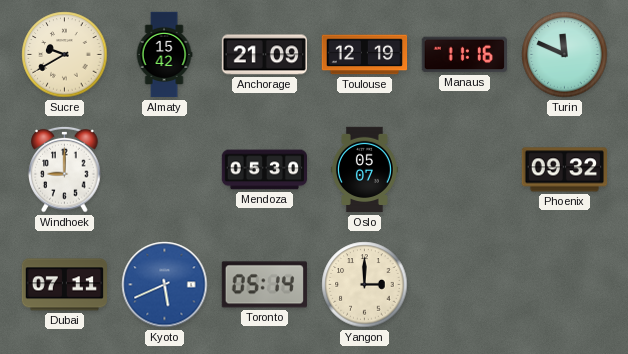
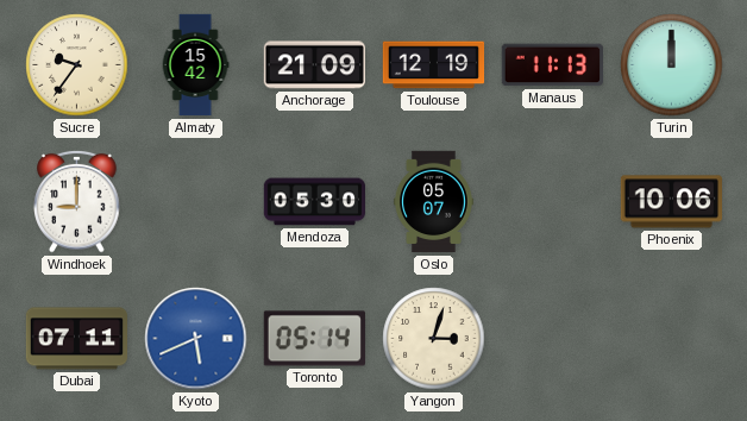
Sucre: 9:40 -> 9:36
Manaus: 11:16 -> 11:13
Turin: 11:49 -> 12:00
Phoenix: 09:32 -> 10:06
Yangon: 3:00 -> 3:03
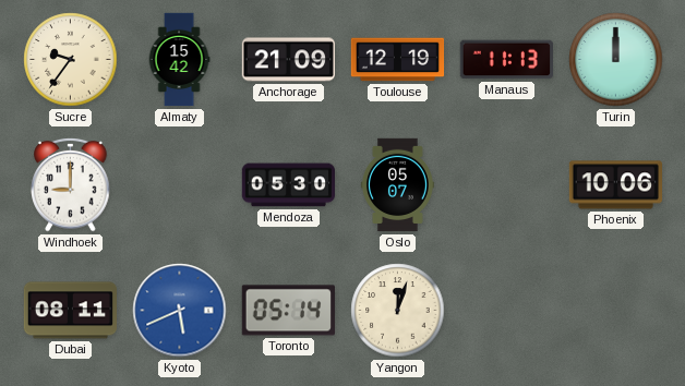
Dubai: 07:11 -> 08:11
Yangon: 3:03 -> 12:03
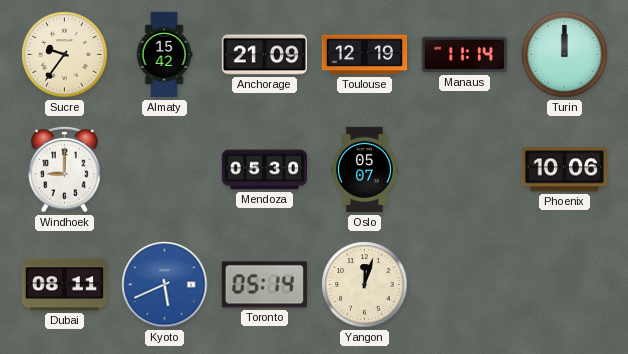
Manaus: 11:13 -> 11:14
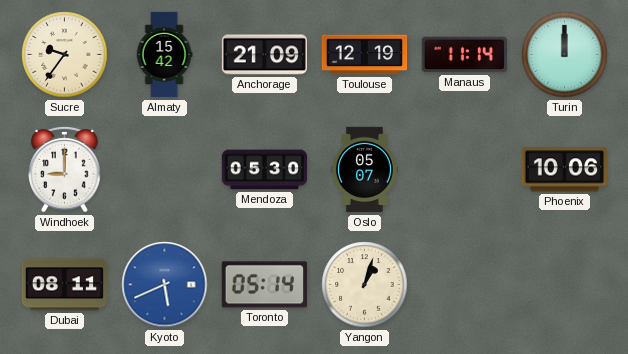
Yangon: 12:03 -> 1:03
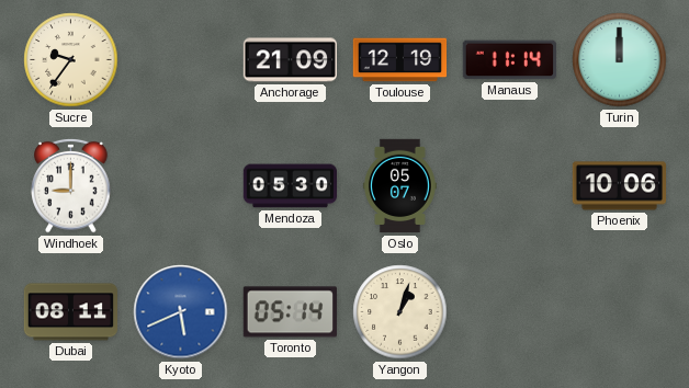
Almaty: 15:42 -> none
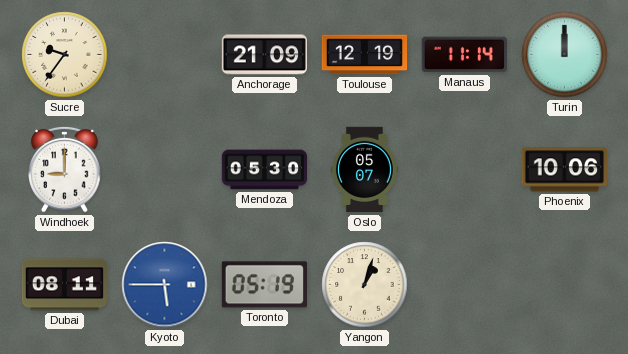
Kyoto: 5:41 -> 5:45
Toronto: 05:14 -> 05:19
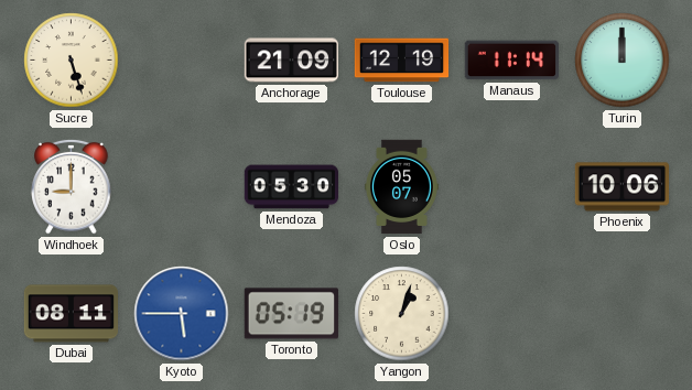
Sucre: 9:36 -> 5:27
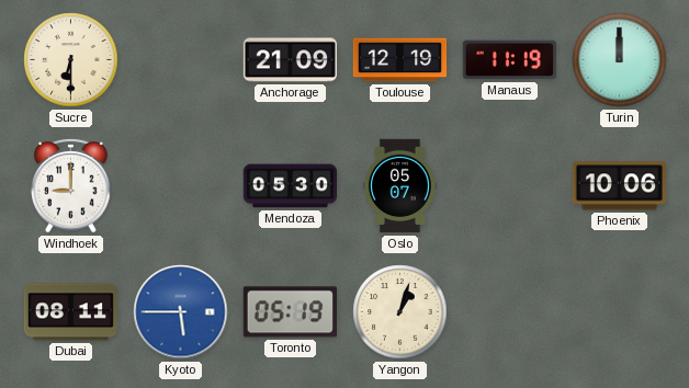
Sucre: 5:27 -> 6:30
Manaus: 11:14 -> 11:19
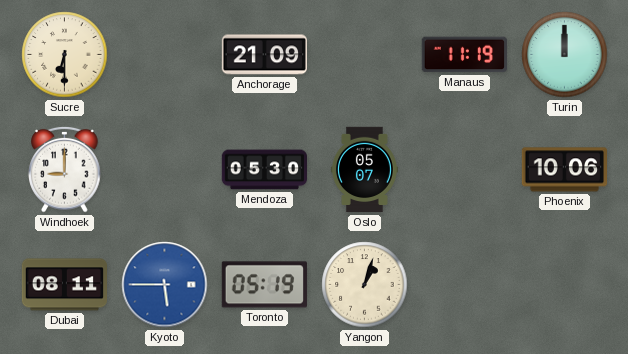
Toulouse: 12:19 -> none
